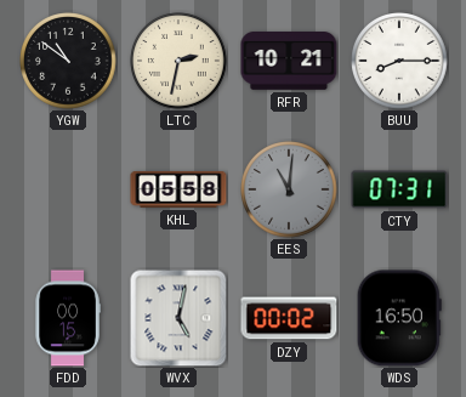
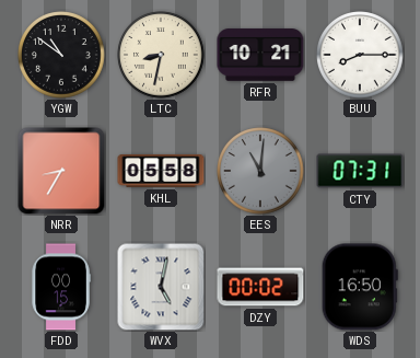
LTC: 2:32 -> 8:32
NRR: none -> 8:35
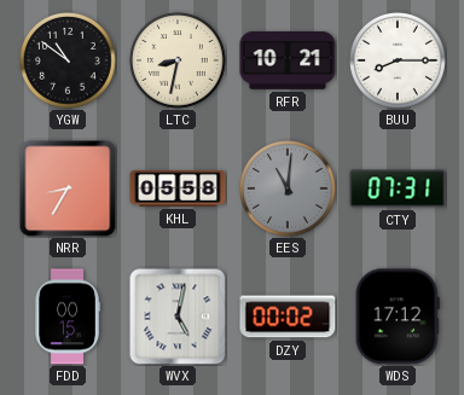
WDS: 16:50 -> 17:12
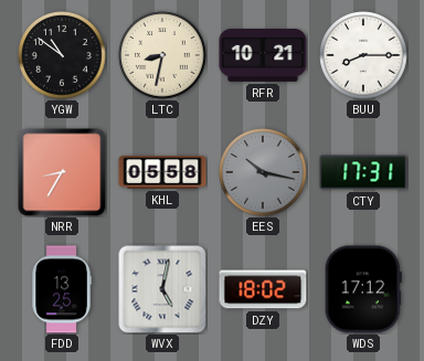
EES: 11:01 -> 10:17
CTY: 07:31 -> 17:31
FDD: 00:15 -> 13:25
DZY: 00:02 -> 18:02
